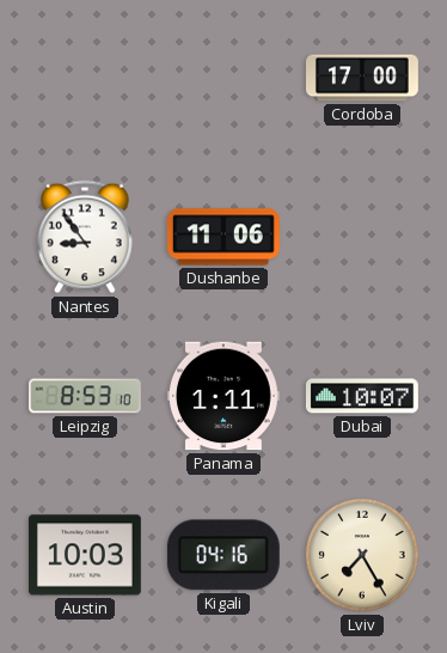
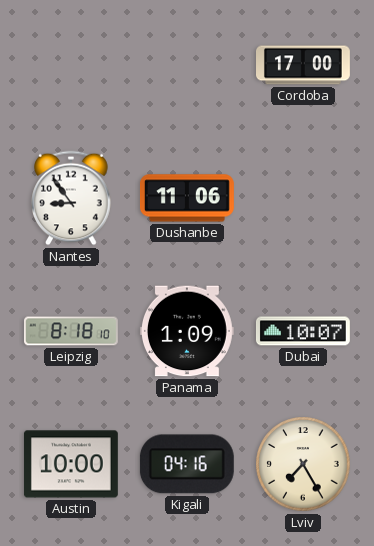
Leipzig: 8:53 -> 8:18
Panama: 1:11 -> 1:09
Austin: 10:03 -> 10:00
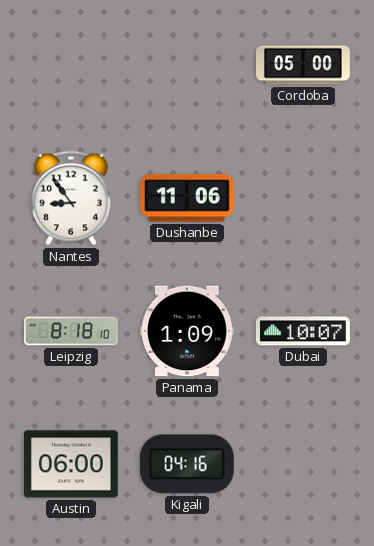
Cordoba: 17:00 -> 05:00
Austin: 10:00 -> 06:00
Lviv: 7:25 -> none
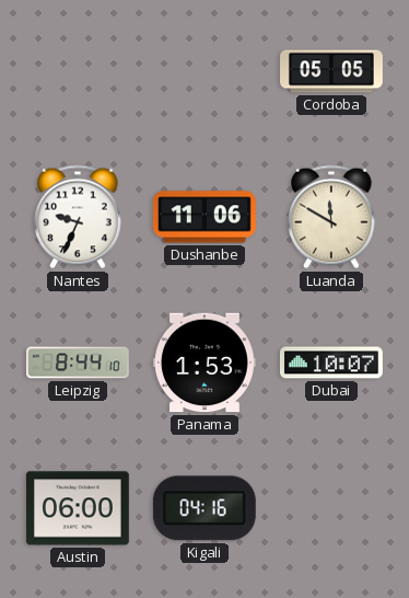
Cordoba: 05:00 -> 05:05
Nantes: 8:54 -> 9:34
Luanda: none -> 11:50
Leipzig: 8:18 -> 8:44
Panama: 1:09 -> 1:53
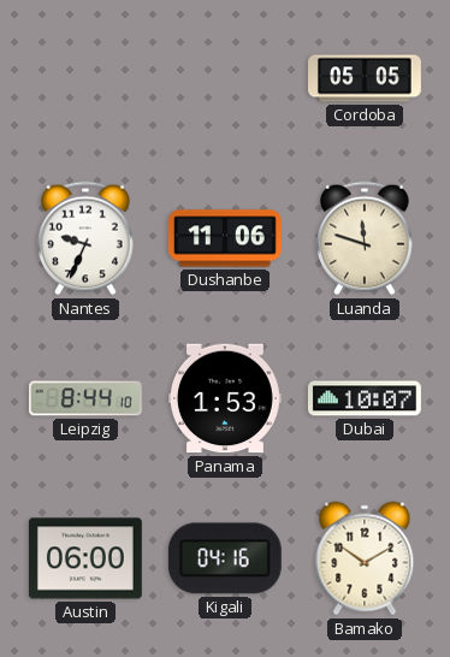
Luanda: 11:50 -> 11:48
Bamako: none -> 10:10
